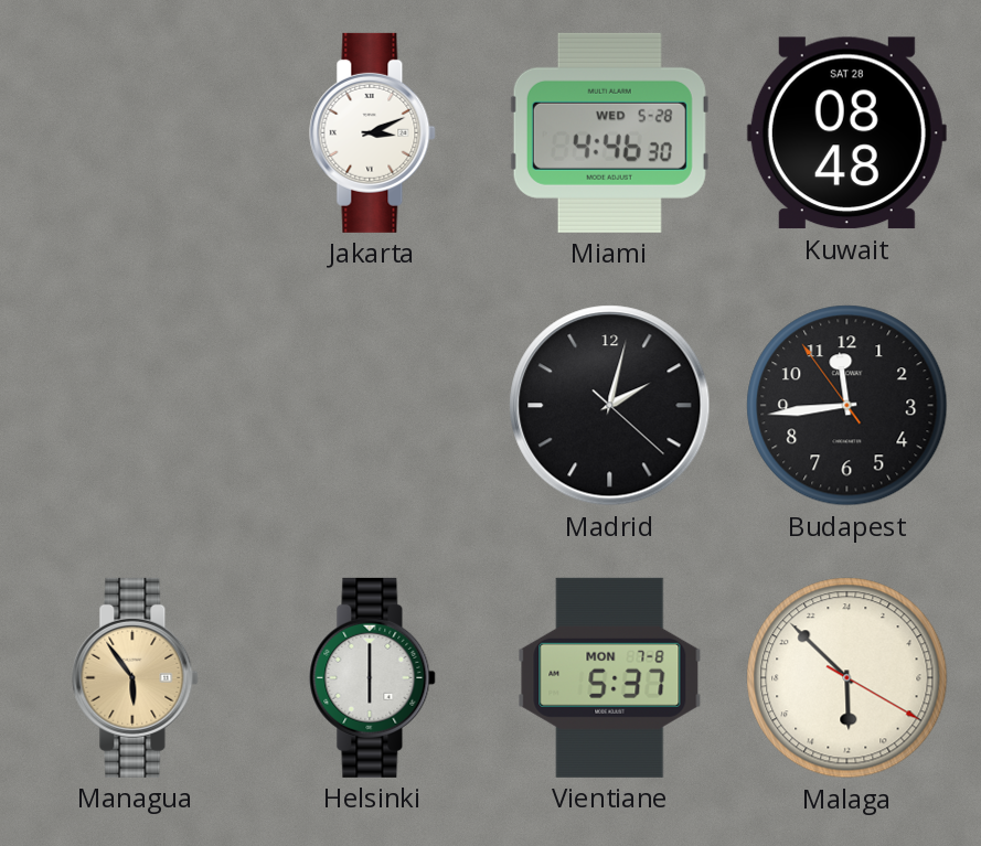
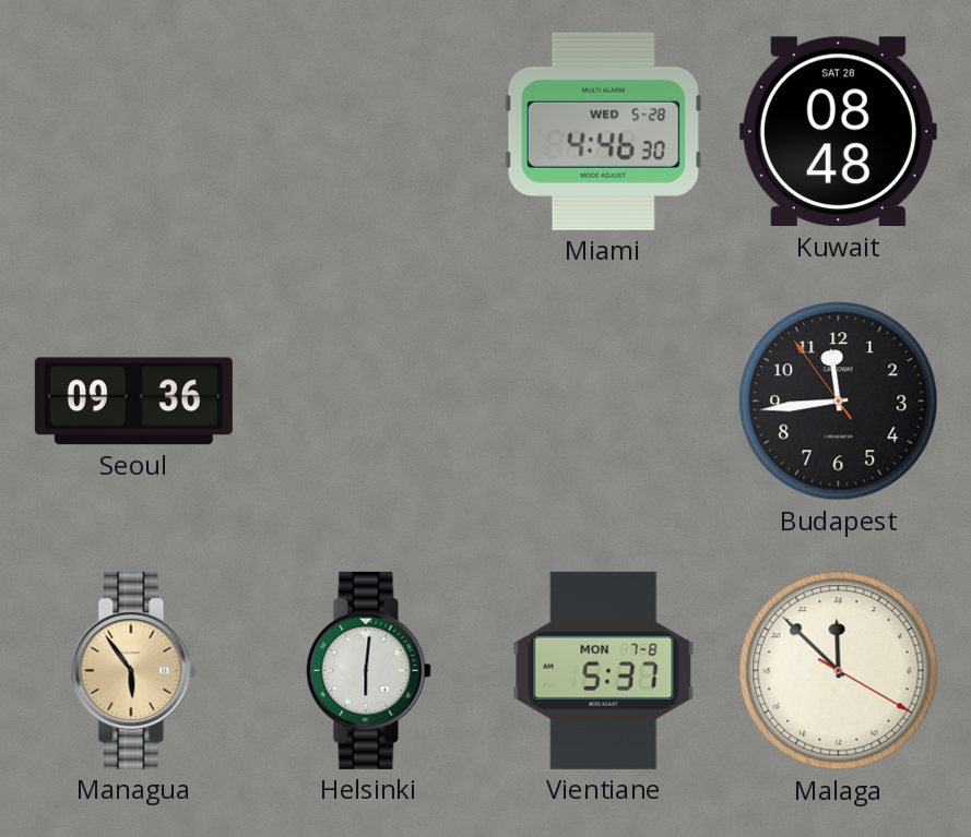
Jakarta: 3:11 -> none
Seoul: none -> 09:36
Madrid: 2:02 -> none
Helsinki: 6:00 -> 6:01
Malaga: 11:52 -> 23:52
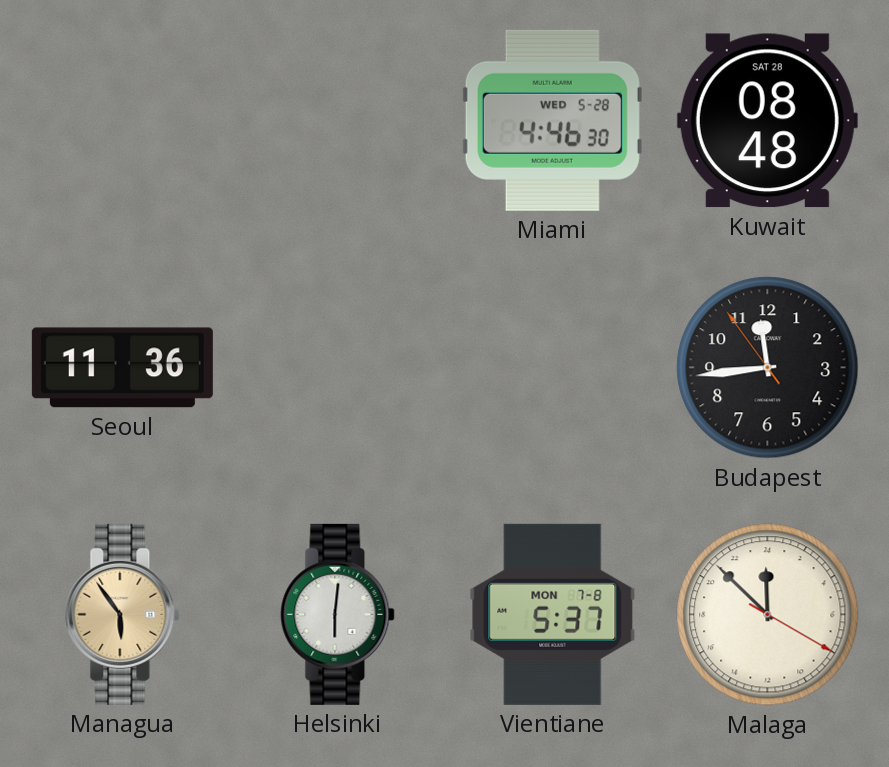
Seoul: 09:36 -> 11:36
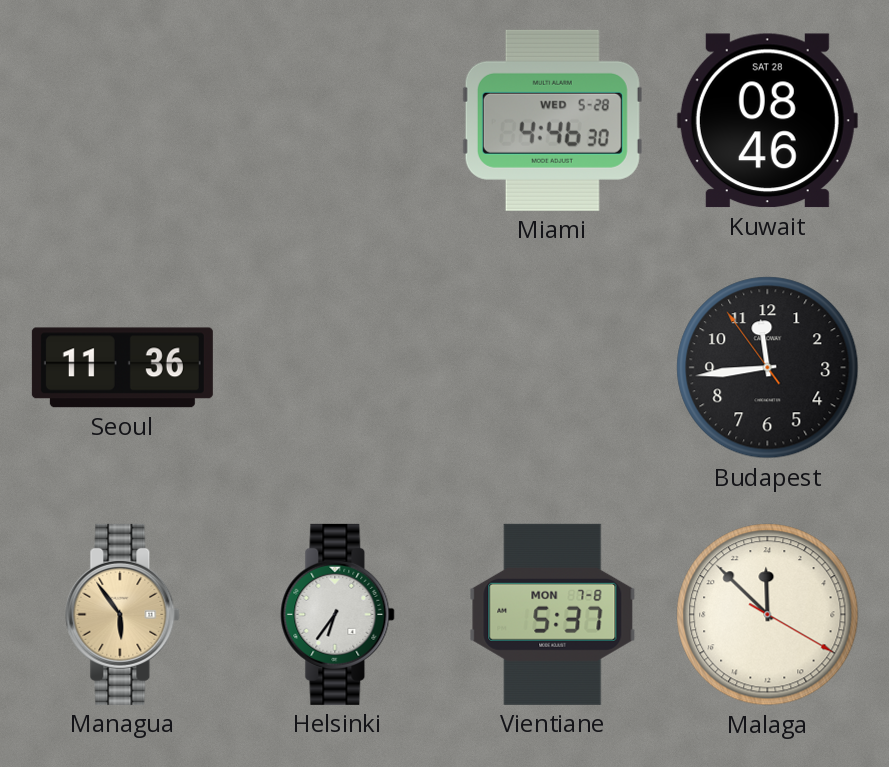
Kuwait: 08:48 -> 08:46
Helsinki: 6:01 -> 6:36
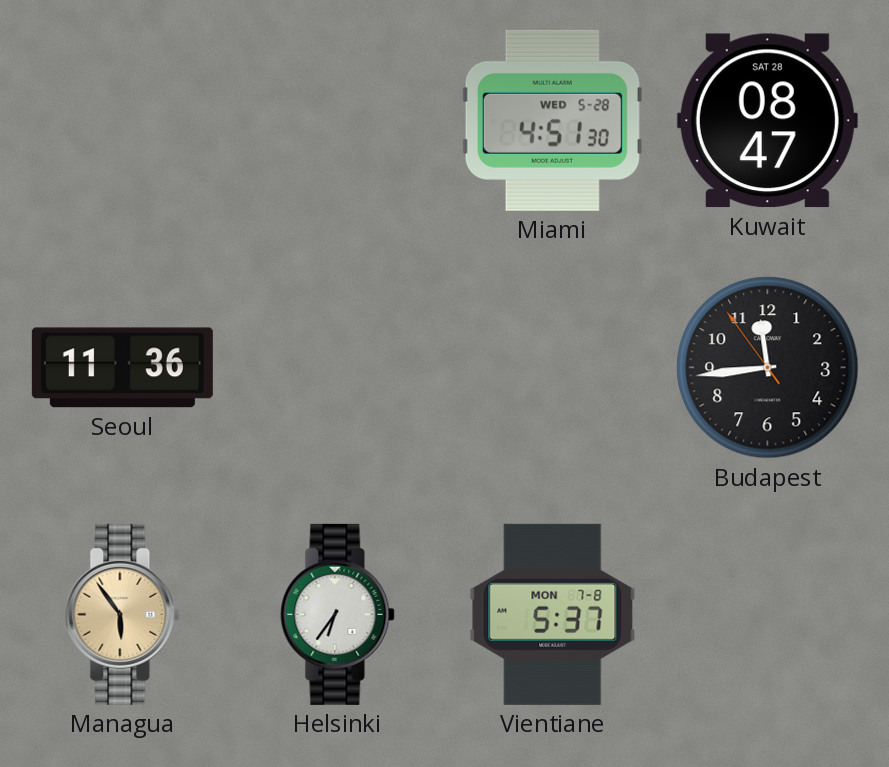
Miami: 4:46 -> 4:51
Kuwait: 08:46 -> 08:47
Malaga: 23:52 -> none
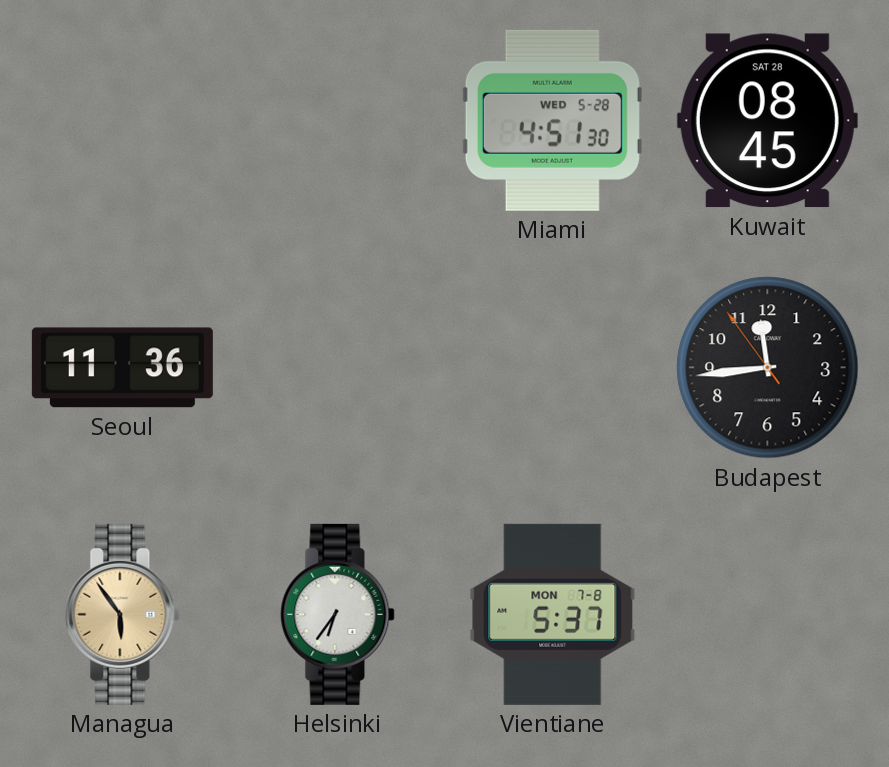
Kuwait: 08:47 -> 08:45
